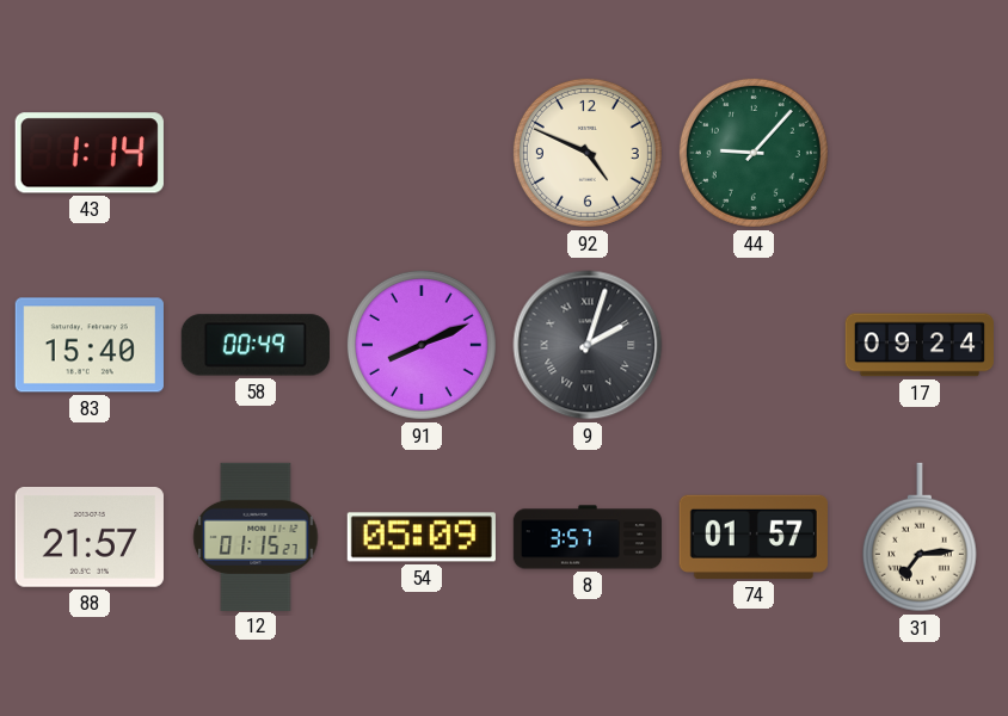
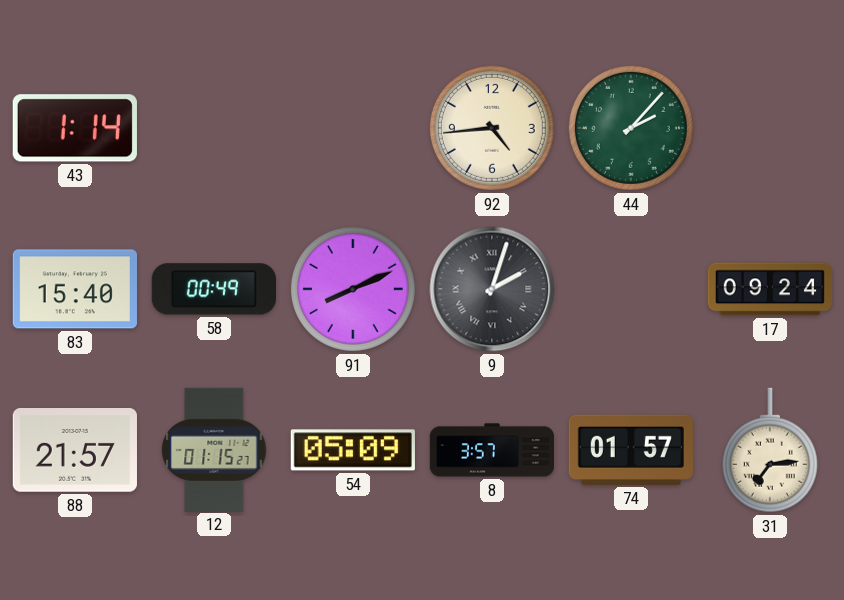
92: 4:49 -> 4:44
44: 9:07 -> 2:07
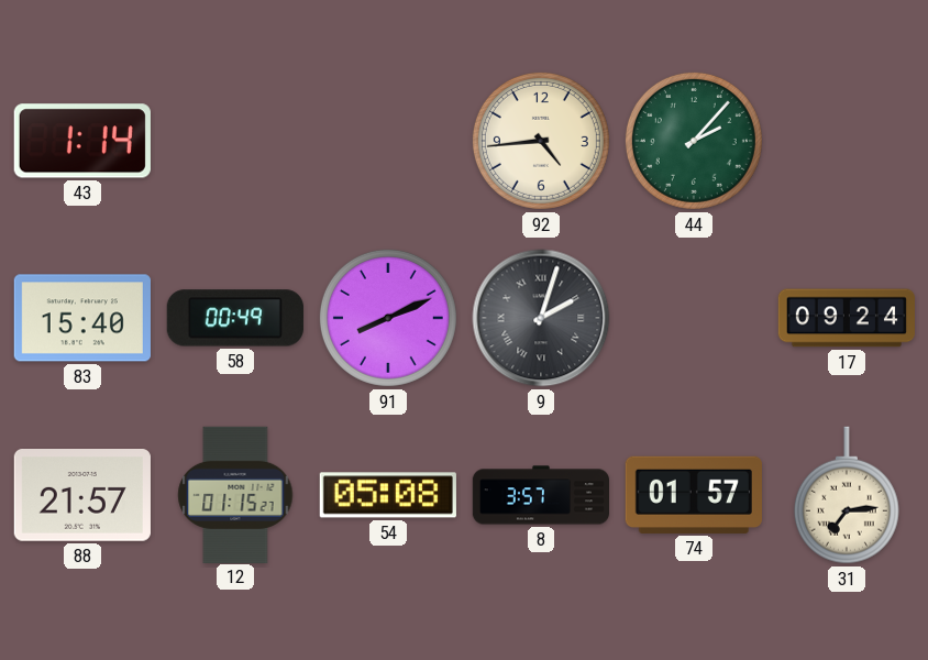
54: 05:09 -> 05:08
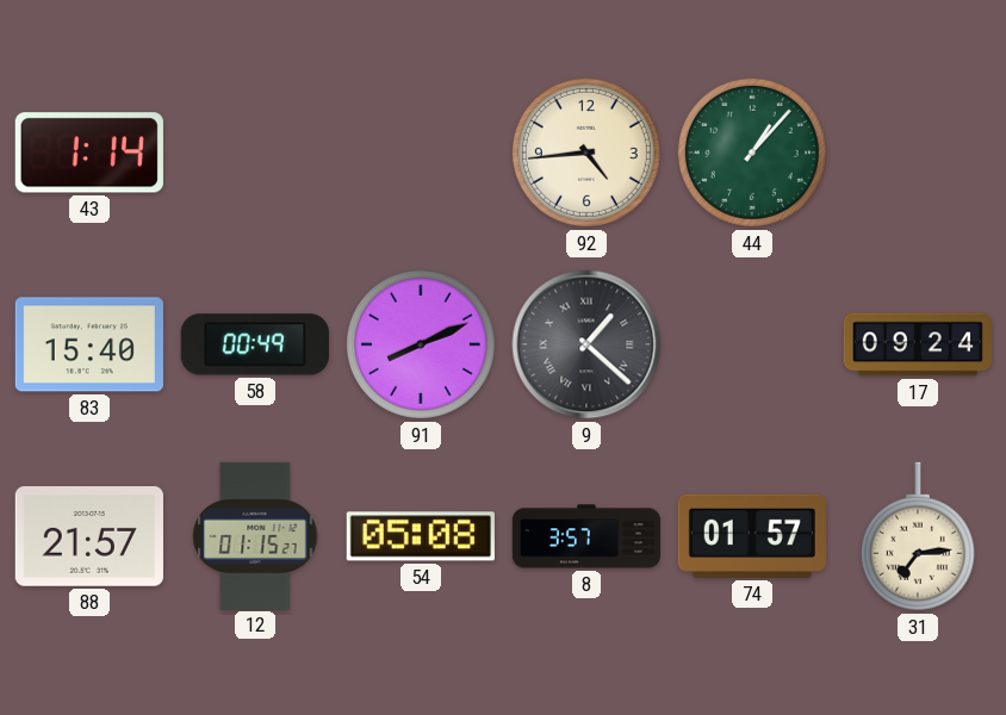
44: 2:07 -> 1:07
9: 2:03 -> 1:22
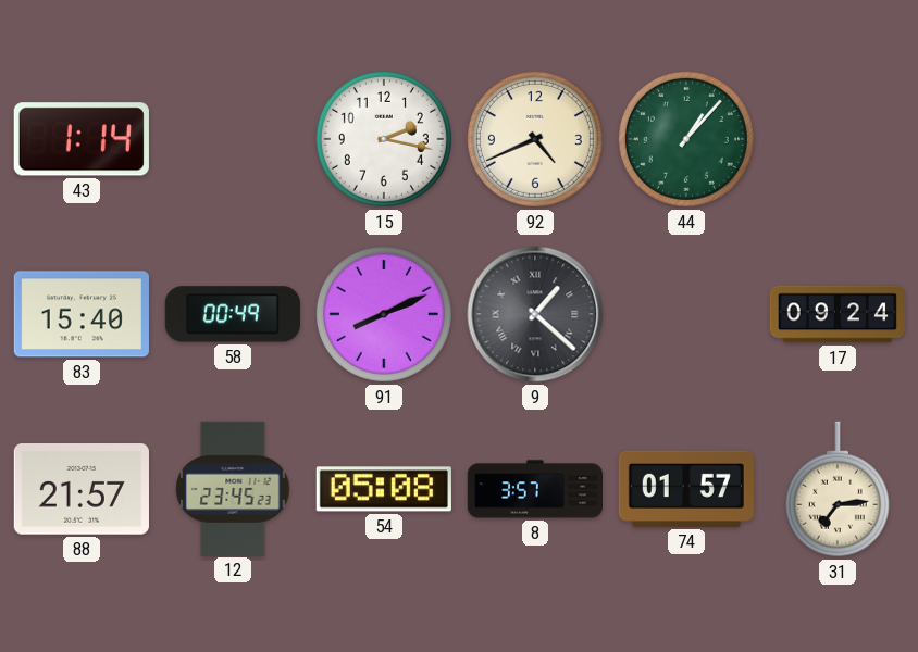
15: none -> 2:17
92: 4:44 -> 4:41
12: 01:15 -> 23:45
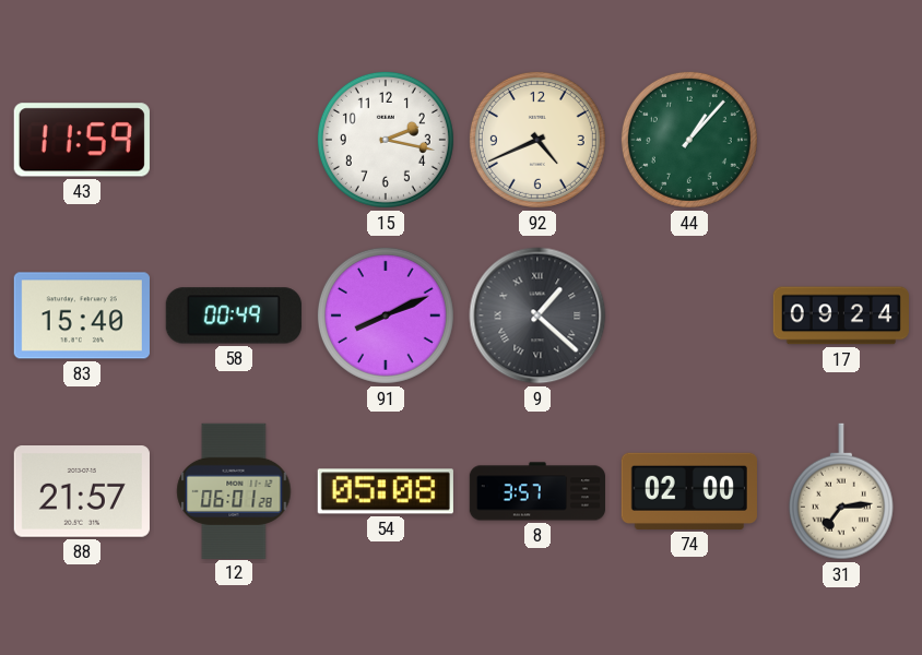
43: 1:14 -> 11:59
12: 23:45 -> 06:01
74: 01:57 -> 02:00
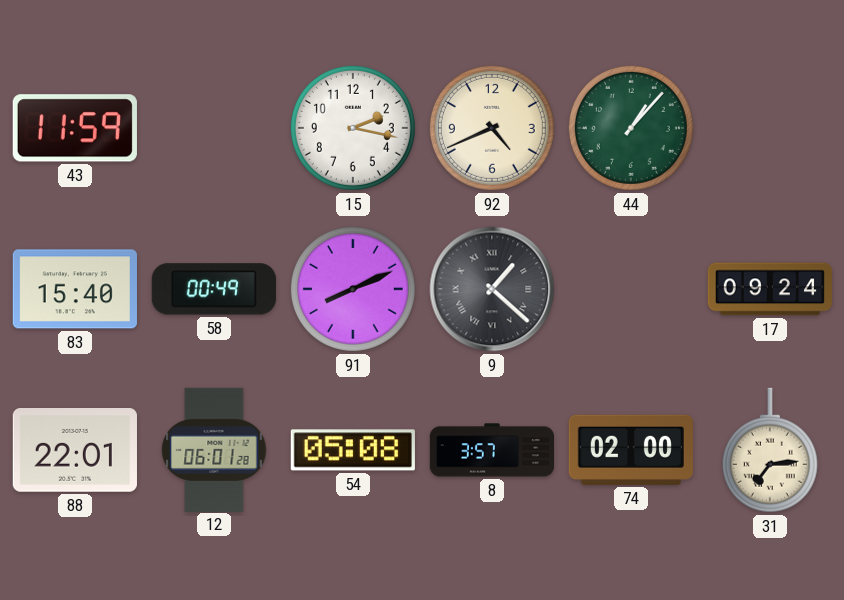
88: 21:57 -> 22:01
